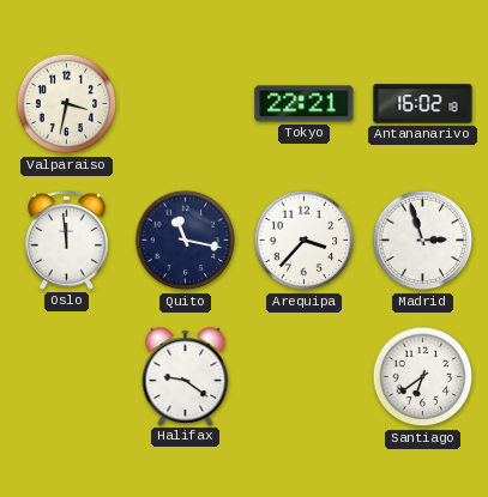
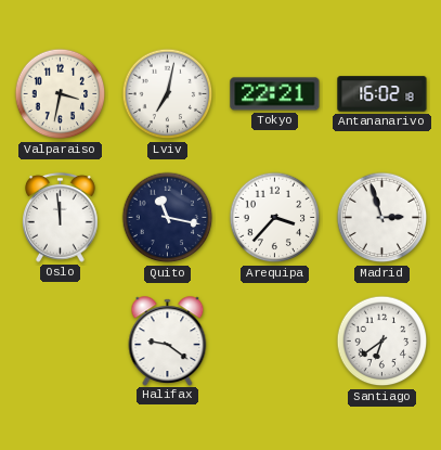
Lviv: none -> 7:02
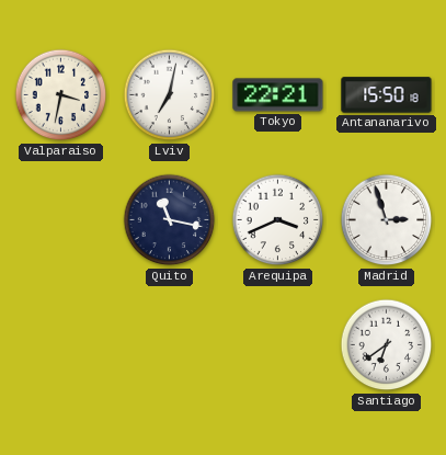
Antananarivo: 16:02 -> 15:50
Oslo: 11:59 -> none
Arequipa: 3:37 -> 3:41
Halifax: 9:21 -> none
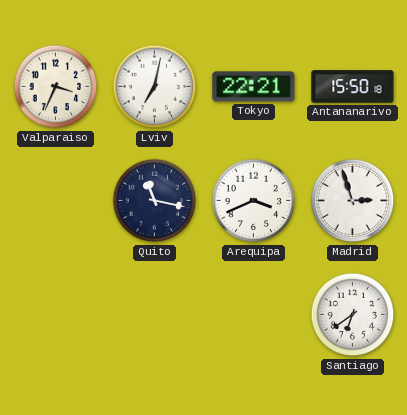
Valparaiso: 3:32 -> 3:34
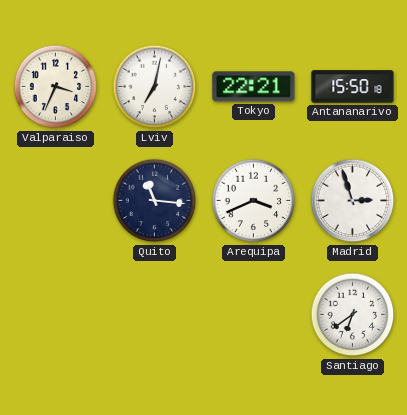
Quito: 11:17 -> 11:16
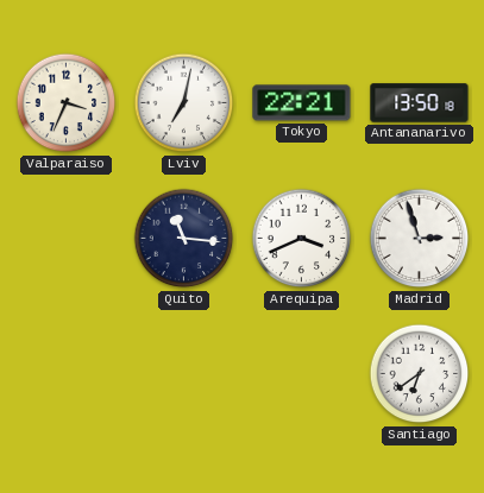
Antananarivo: 15:50 -> 13:50
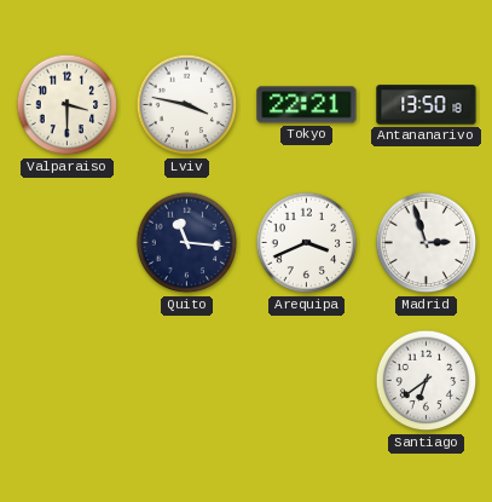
Valparaiso: 3:34 -> 3:30
Lviv: 7:02 -> 3:47
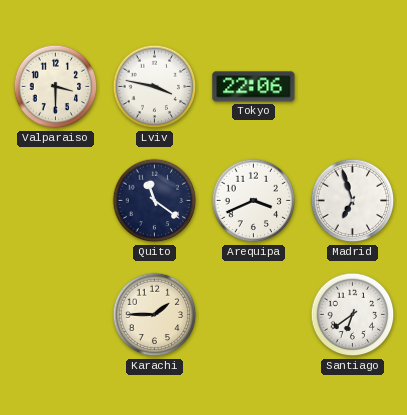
Tokyo: 22:21 -> 22:06
Antananarivo: 13:50 -> none
Quito: 11:16 -> 11:21
Madrid: 2:57 -> 6:57
Karachi: none -> 1:45
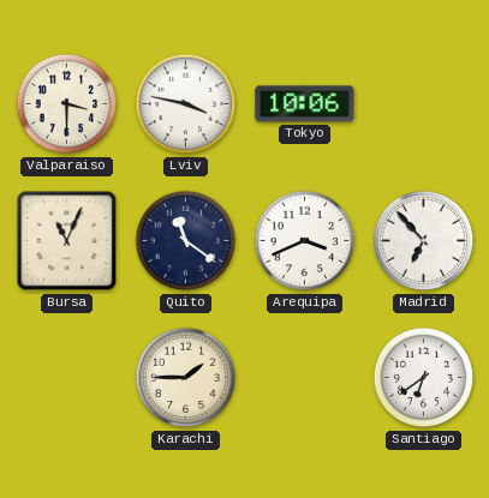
Tokyo: 22:06 -> 10:06
Bursa: none -> 11:04
Madrid: 6:57 -> 6:53
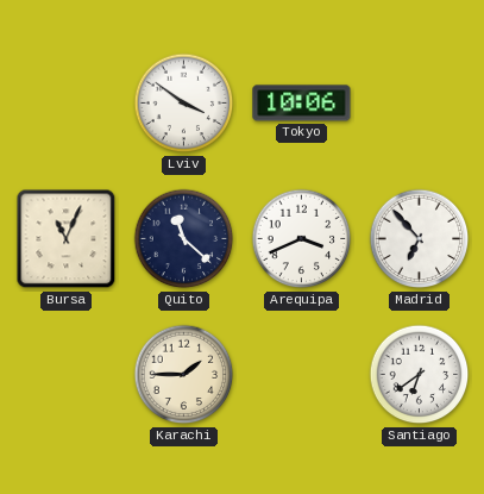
Valparaiso: 3:30 -> none
Lviv: 3:47 -> 3:51
Quito: 11:21 -> 11:22
